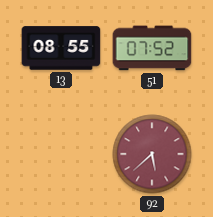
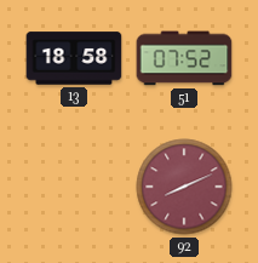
13: 08:55 -> 18:58
92: 5:38 -> 8:11
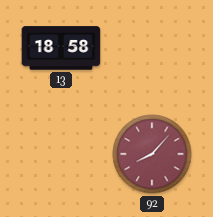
51: 07:52 -> none
92: 8:11 -> 8:07
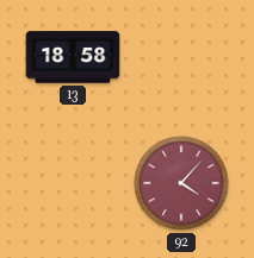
92: 8:07 -> 4:07
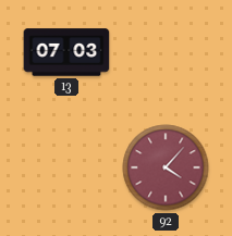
13: 18:58 -> 07:03
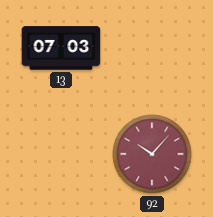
92: 4:07 -> 10:07
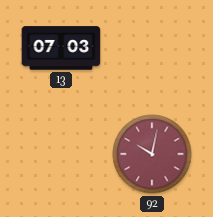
92: 10:07 -> 10:02
